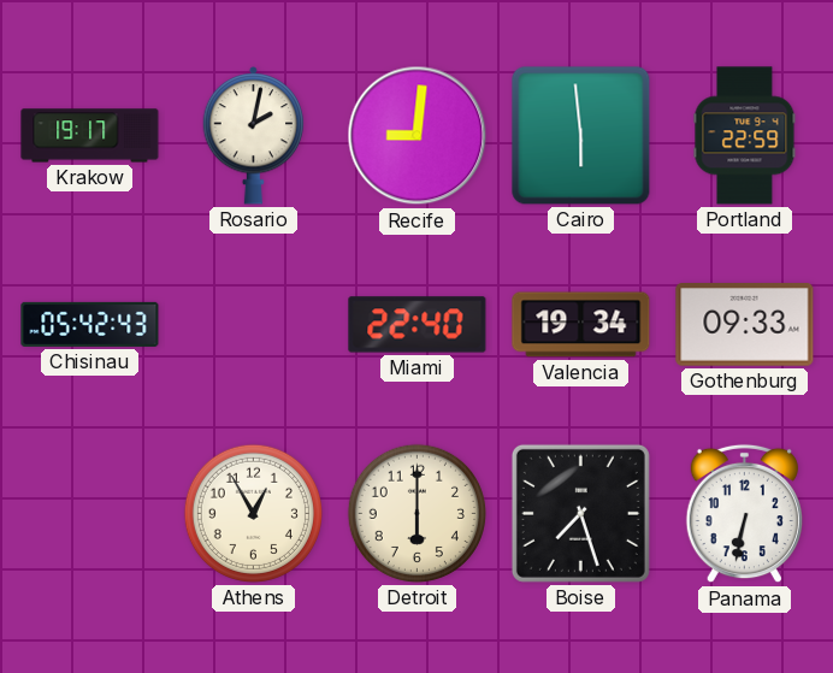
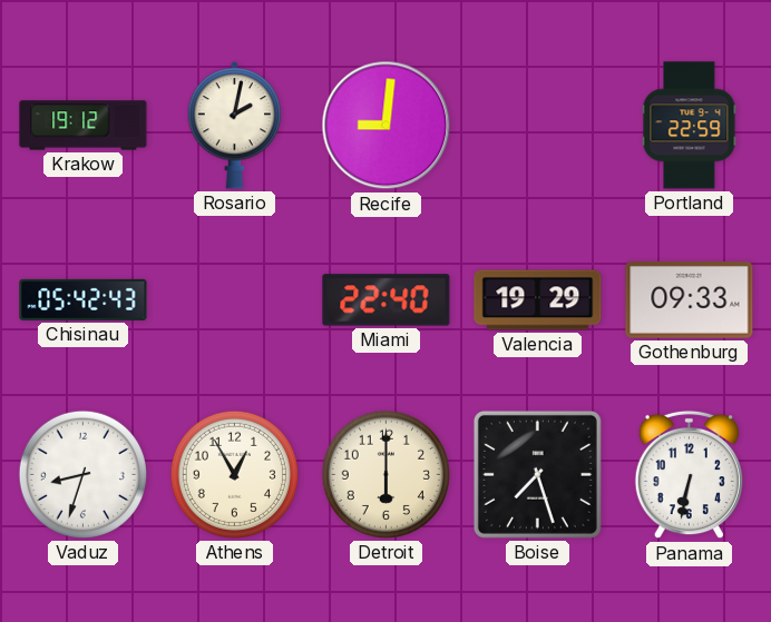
Krakow: 19:17 -> 19:12
Cairo: 5:59 -> none
Valencia: 19:34 -> 19:29
Vaduz: none -> 8:33
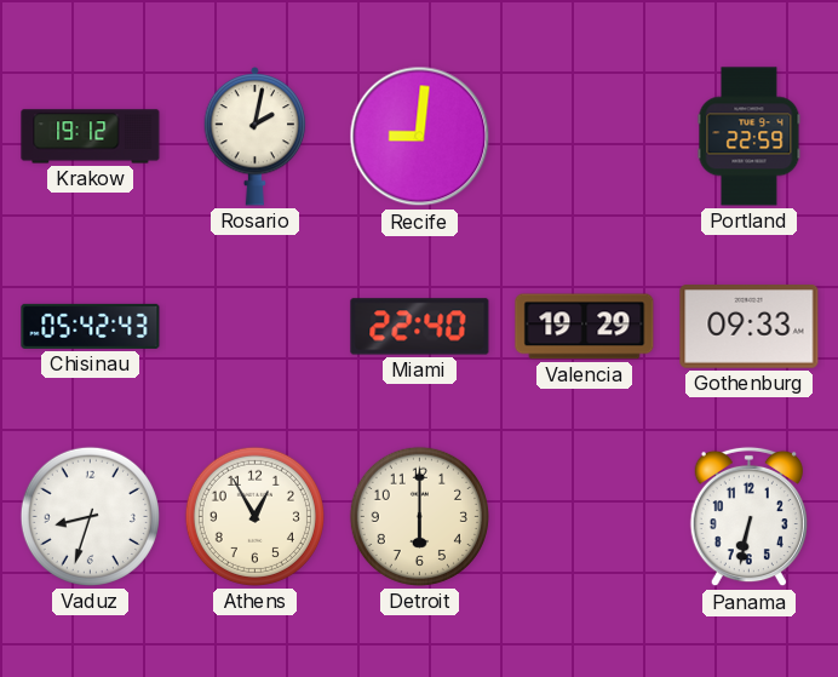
Boise: 7:27 -> none
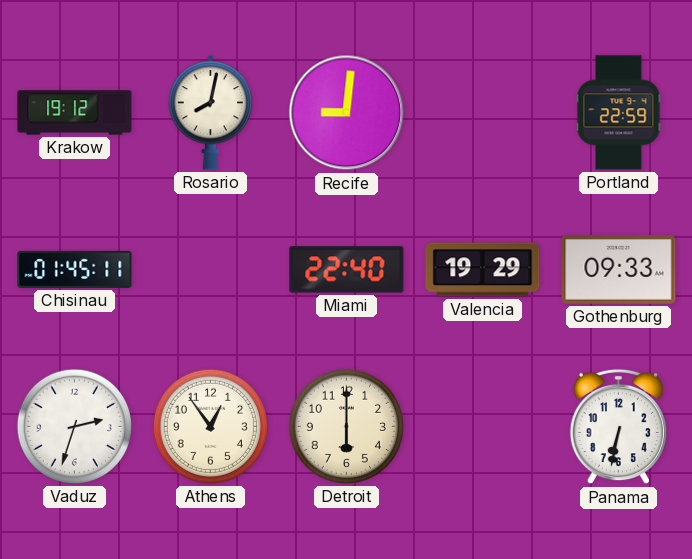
Rosario: 2:02 -> 8:02
Chisinau: 05:42 -> 01:45
Vaduz: 8:33 -> 2:33
Athens: 12:55 -> 12:54
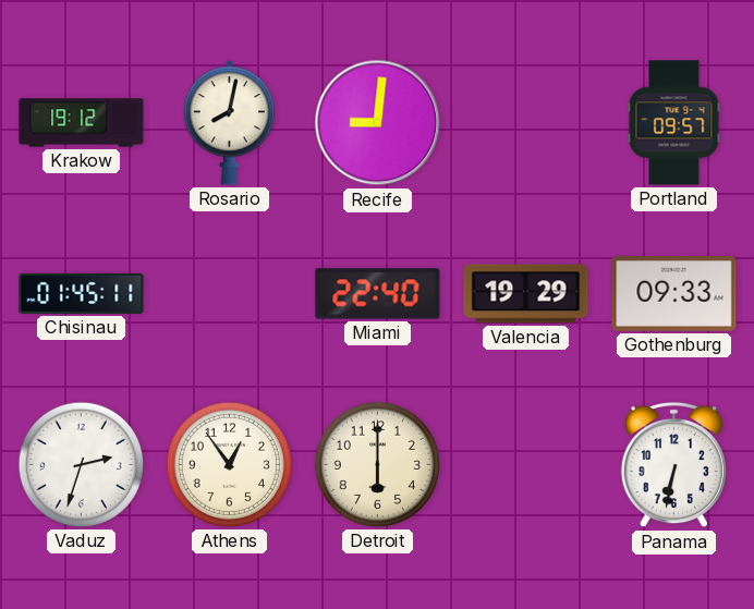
Portland: 22:59 -> 09:57
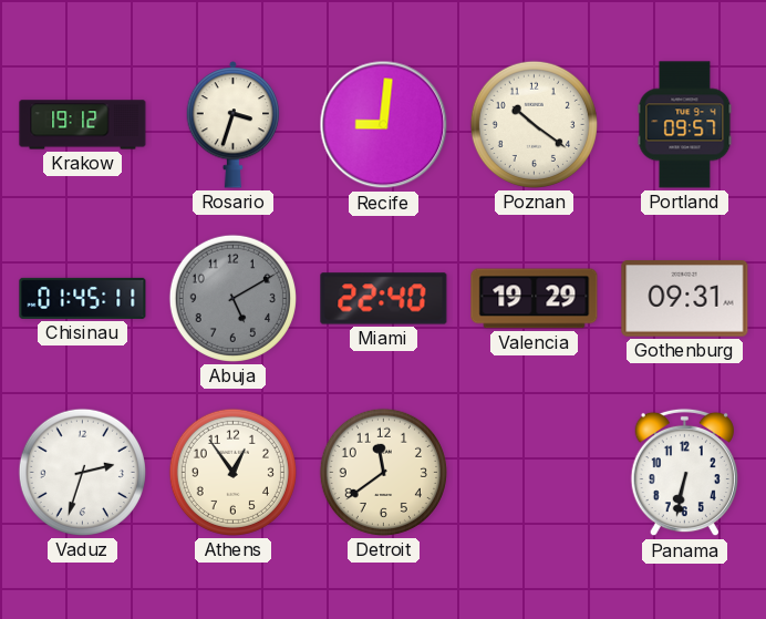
Rosario: 8:02 -> 3:33
Poznan: none -> 10:21
Abuja: none -> 5:10
Gothenburg: 09:33 -> 09:31
Detroit: 6:00 -> 11:39
